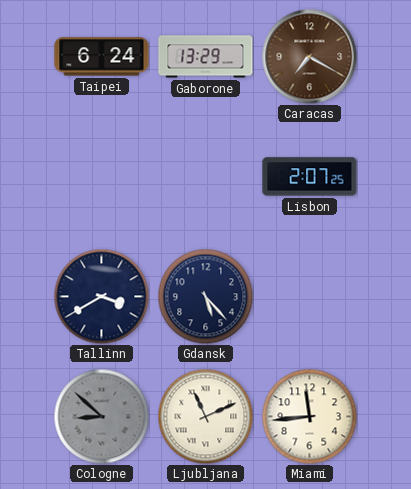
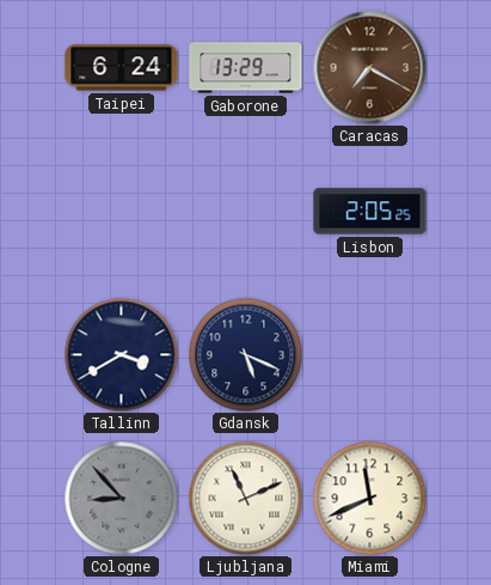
Lisbon: 2:07 -> 2:05
Gdansk: 5:23 -> 5:19
Cologne: 8:52 -> 8:53
Miami: 11:44 -> 11:41
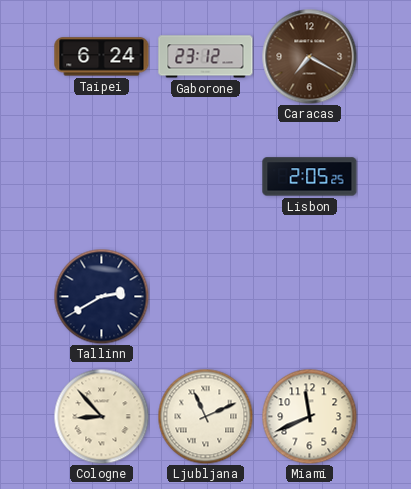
Gaborone: 13:29 -> 23:12
Tallinn: 3:40 -> 2:40
Gdansk: 5:19 -> none
Cologne dial: grey -> cream
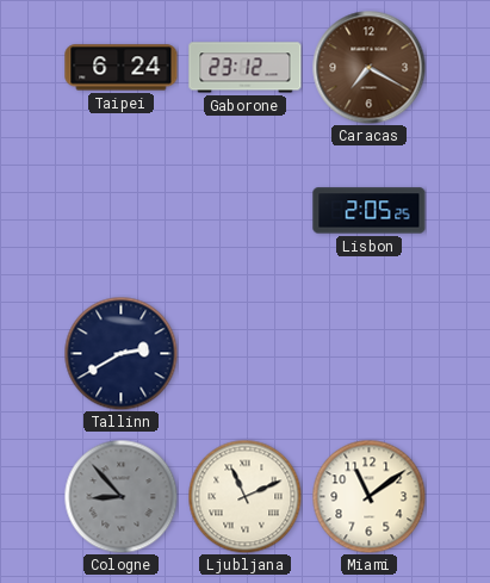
Cologne dial: cream -> grey
Miami: 11:41 -> 11:09
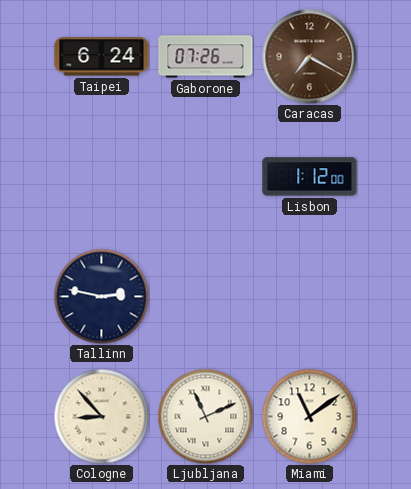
Gaborone: 23:12 -> 07:26
Lisbon: 2:05 -> 1:12
Tallinn: 2:40 -> 2:47
Cologne dial: grey -> cream
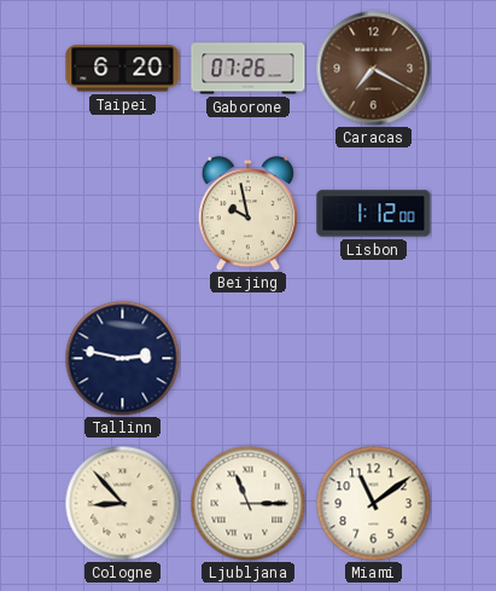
Taipei: 6:24 -> 6:20
Beijing: none -> 9:58
Ljubljana: 11:11 -> 11:15
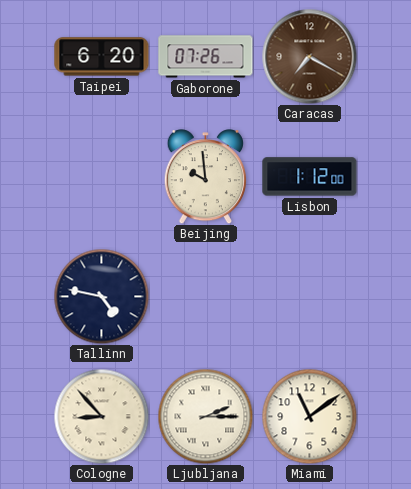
Beijing: 9:58 -> 9:59
Tallinn: 2:47 -> 4:47
Ljubljana: 11:15 -> 2:15
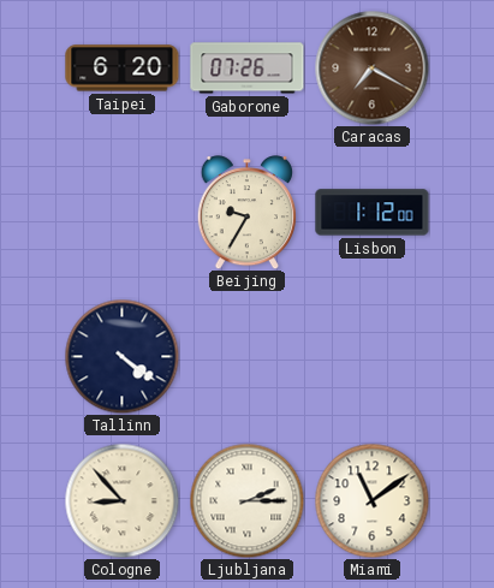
Beijing: 9:59 -> 9:35
Tallinn: 4:47 -> 4:21
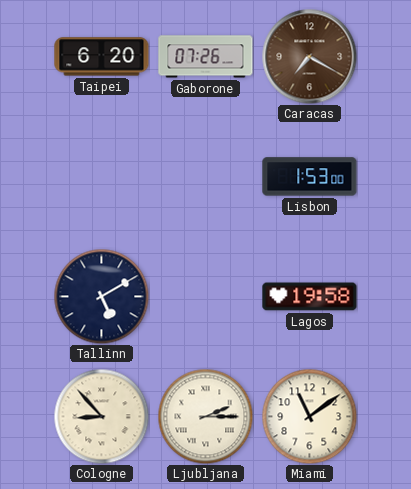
Beijing: 9:35 -> none
Lisbon: 1:12 -> 1:53
Tallinn: 4:21 -> 5:10
Lagos: none -> 19:58
